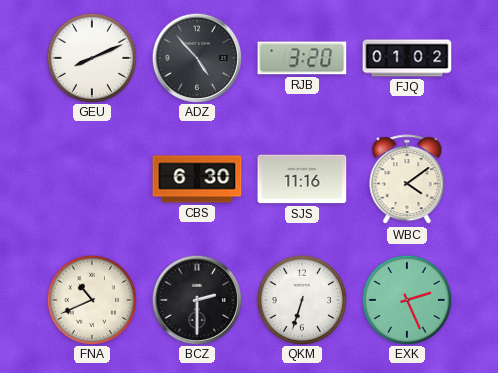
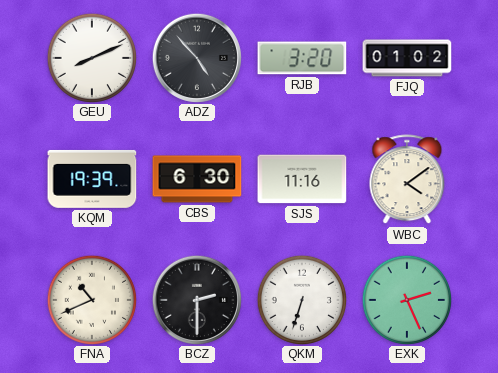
KQM: none -> 19:39
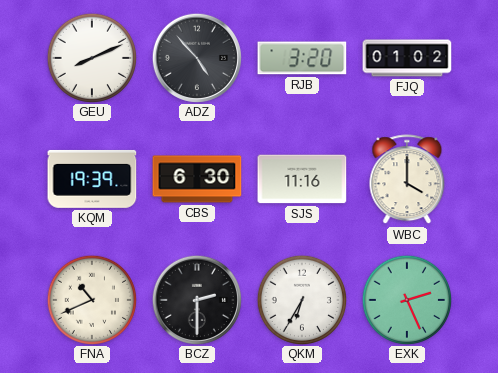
WBC: 4:09 -> 4:00
QKM: 6:33 -> 6:35
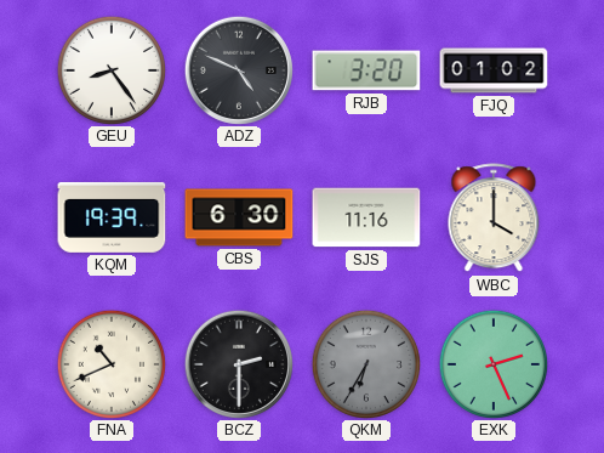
GEU: 8:11 -> 8:24
ADZ: 4:53 -> 4:49
QKM dial: white -> grey
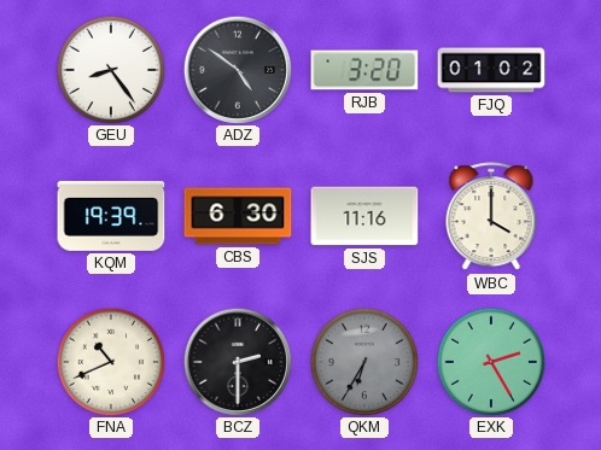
ADZ: 4:49 -> 4:51
EXK: 2:26 -> 2:25
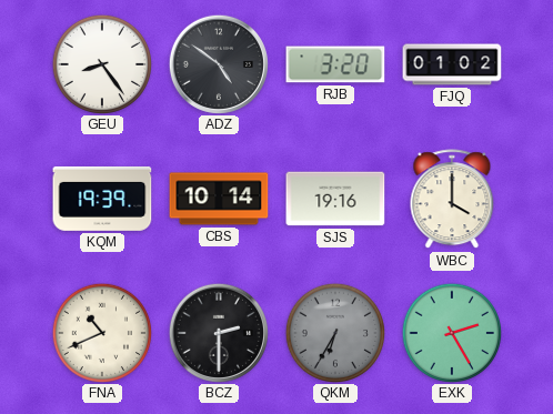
CBS: 6:30 -> 10:14
SJS: 11:16 -> 19:16
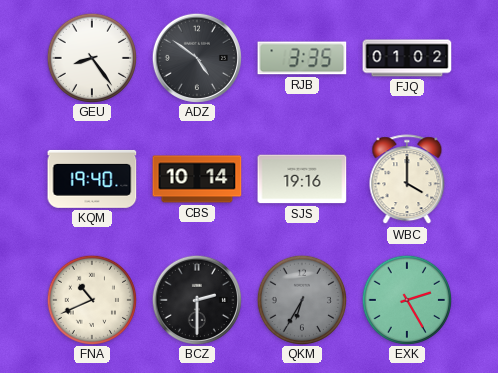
RJB: 3:20 -> 3:35
KQM: 19:39 -> 19:40
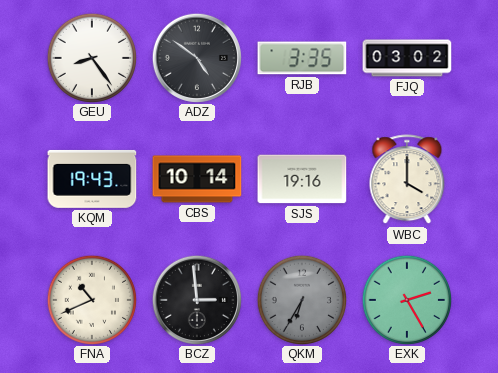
FJQ: 01:02 -> 03:02
KQM: 19:40 -> 19:43
BCZ: 2:30 -> 2:59
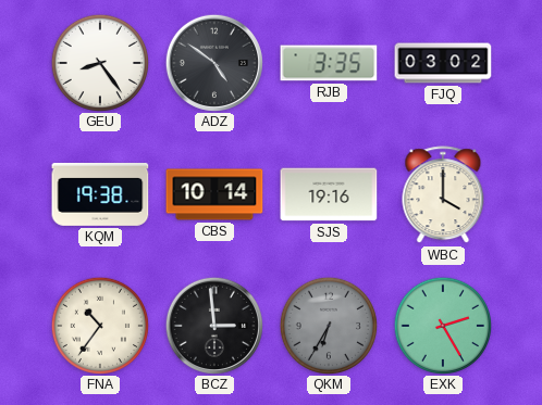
KQM: 19:43 -> 19:38
FNA: 10:41 -> 10:36
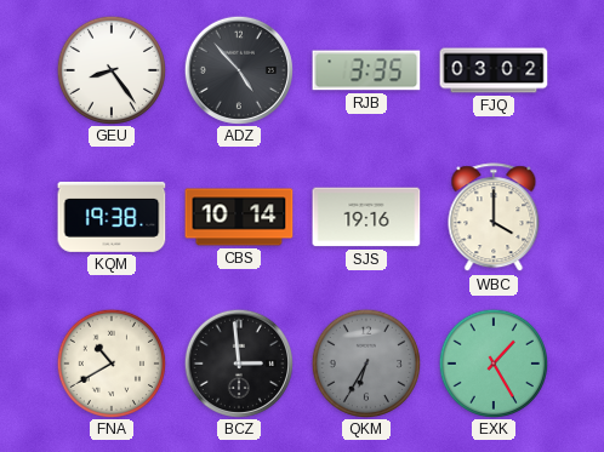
ADZ: 4:51 -> 4:53
FNA: 10:36 -> 10:40
EXK: 2:25 -> 1:25
